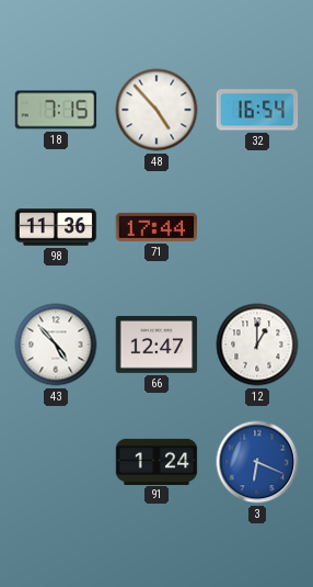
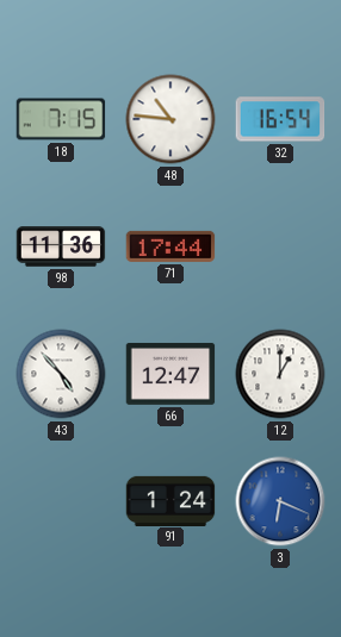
48: 4:53 -> 10:46
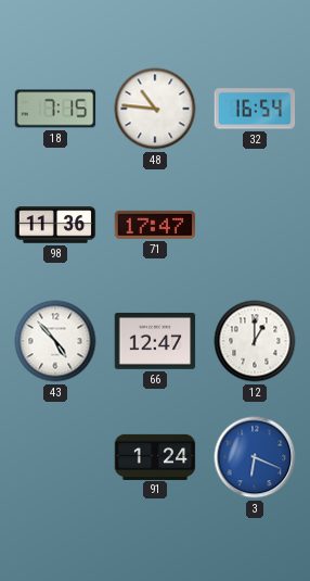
71: 17:44 -> 17:47
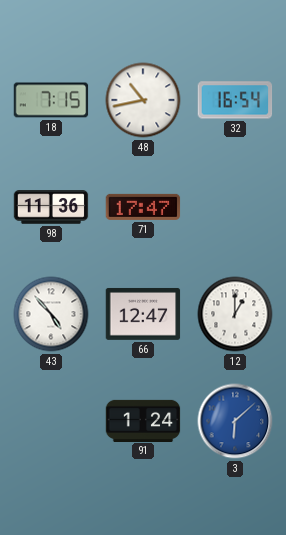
48: 10:46 -> 10:43
3: 6:19 -> 6:08
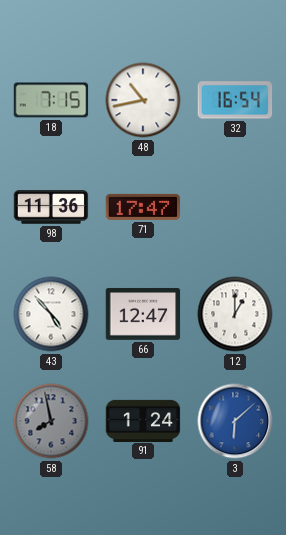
58: none -> 7:58
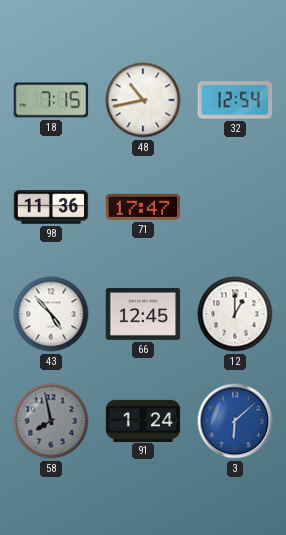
32: 16:54 -> 12:54
66: 12:47 -> 12:45
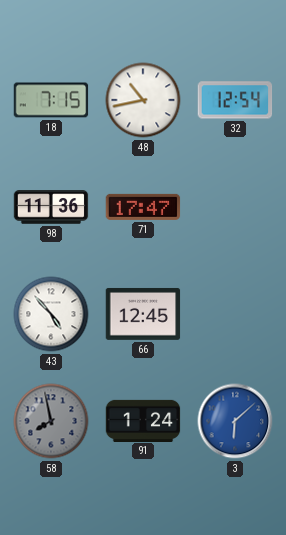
12: 1:00 -> none
